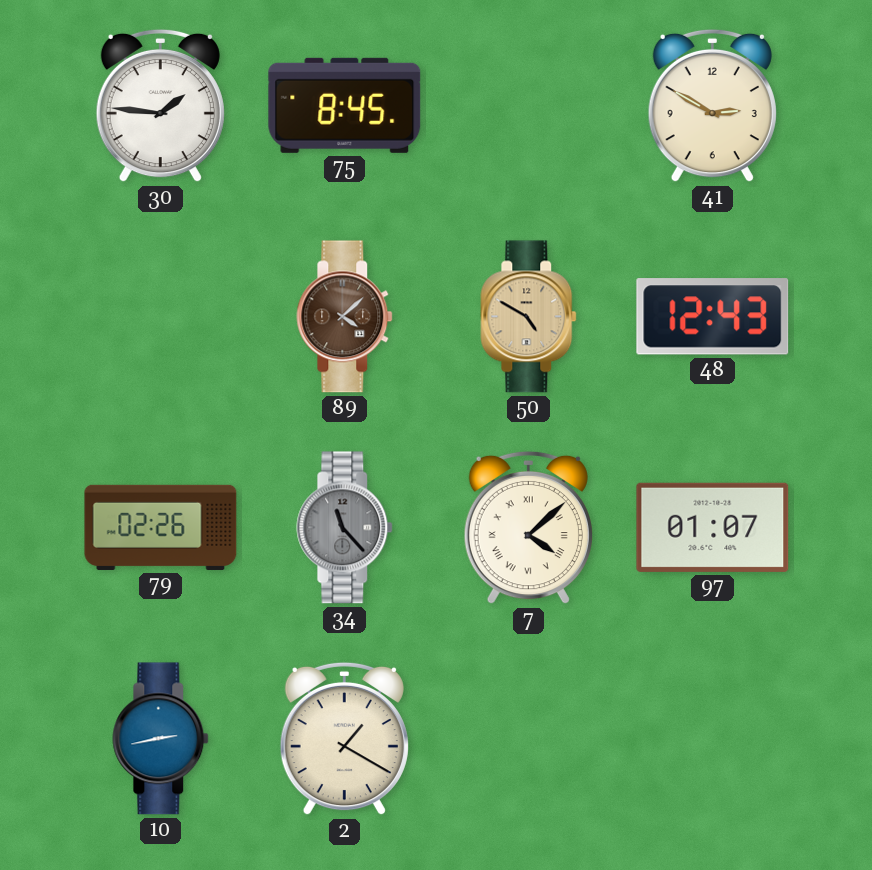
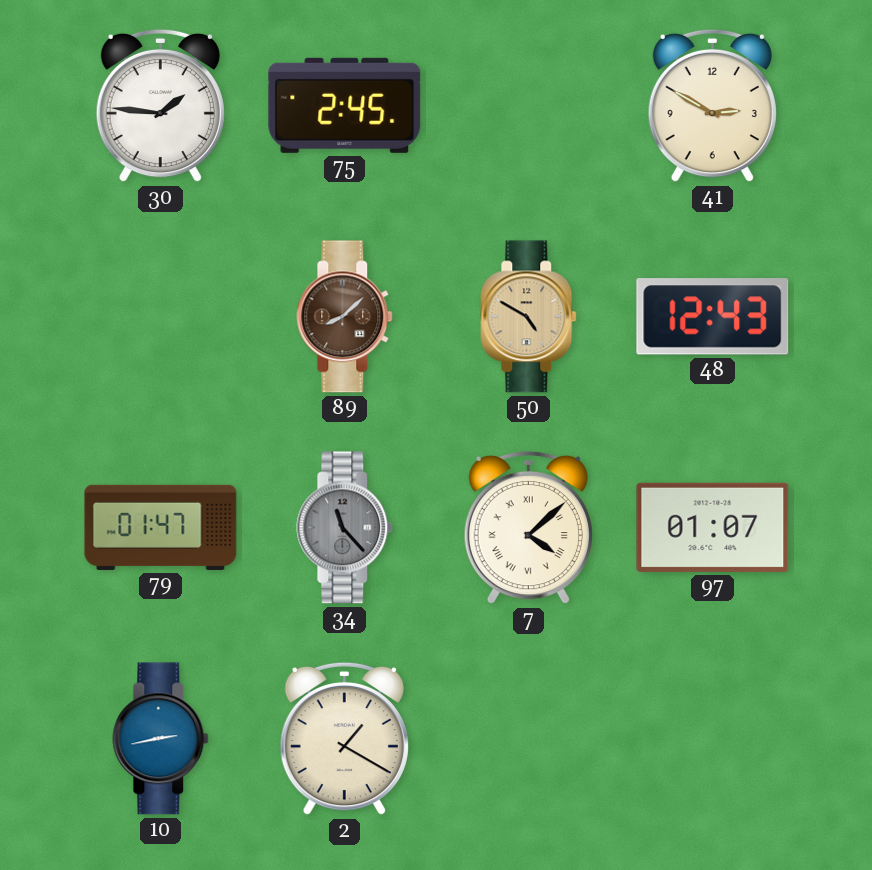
75: 8:45 -> 2:45
89: 4:08 -> 8:08
79: 02:26 -> 01:47
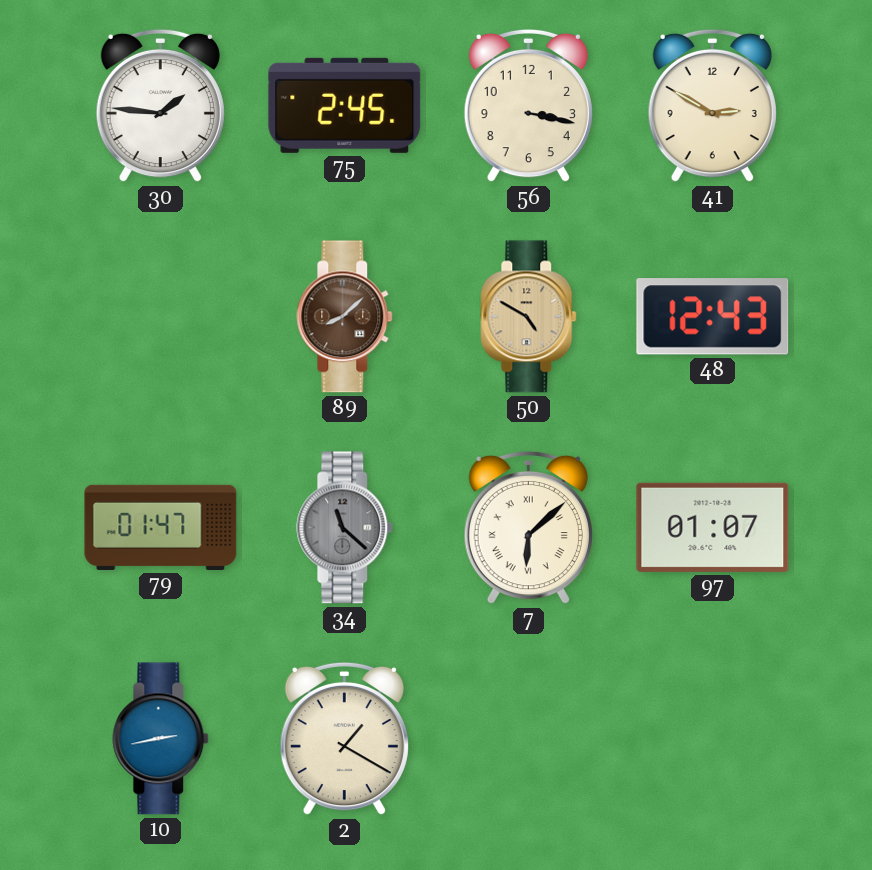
56: none -> 3:17
34: 11:23 -> 11:22
7: 4:08 -> 6:08
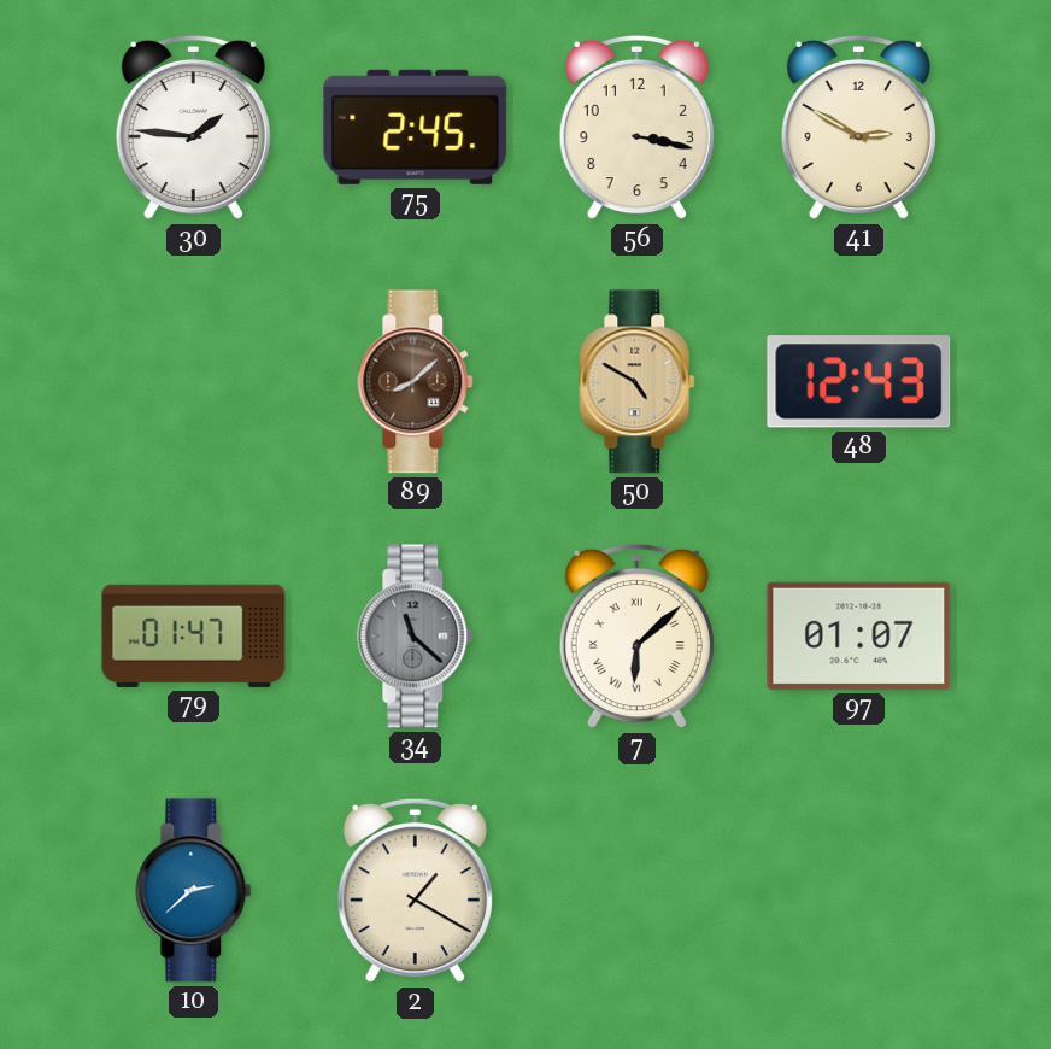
10: 2:43 -> 2:38
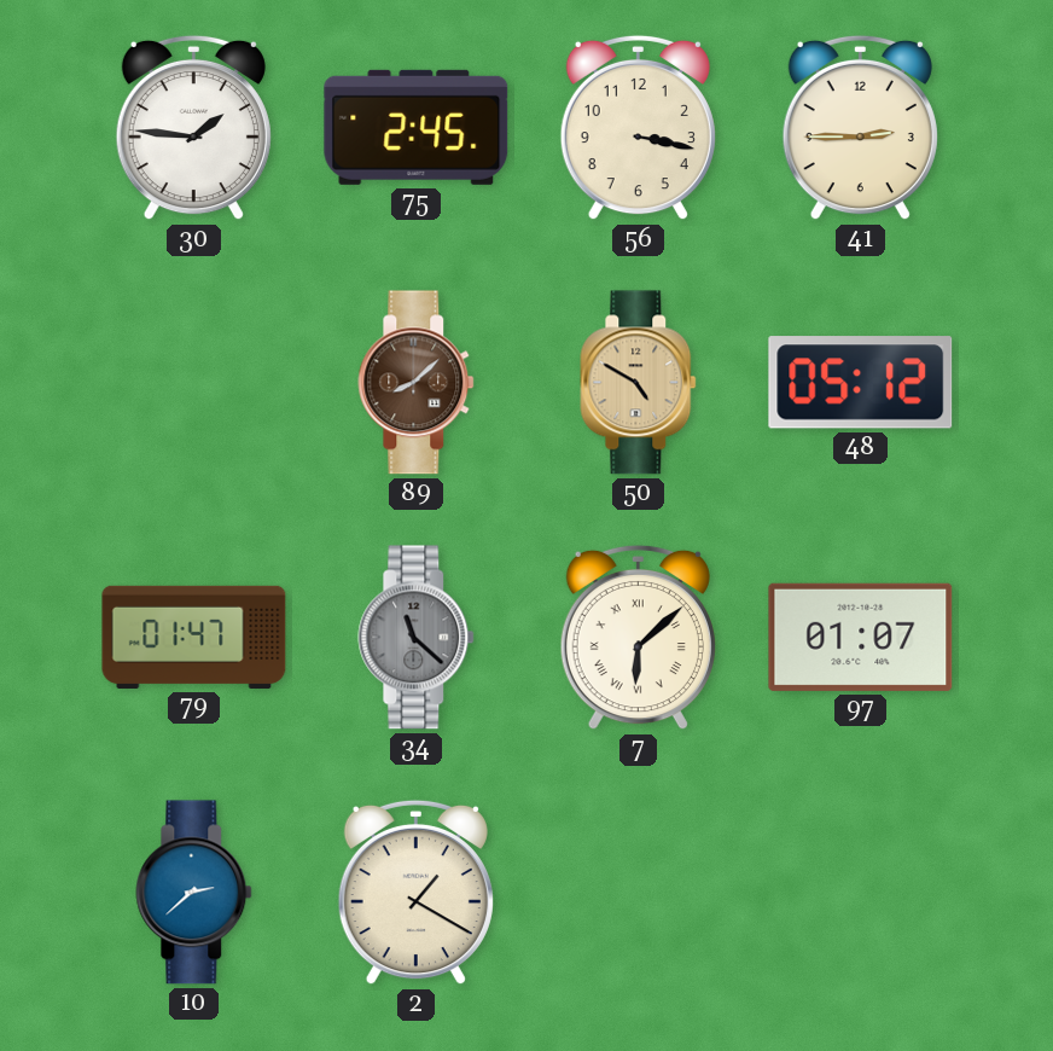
41: 2:50 -> 2:45
48: 12:43 -> 05:12
